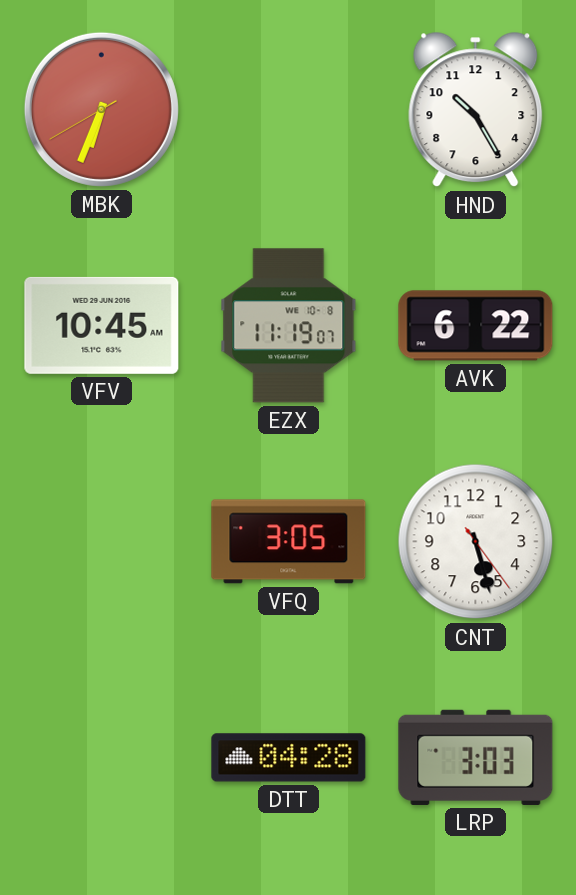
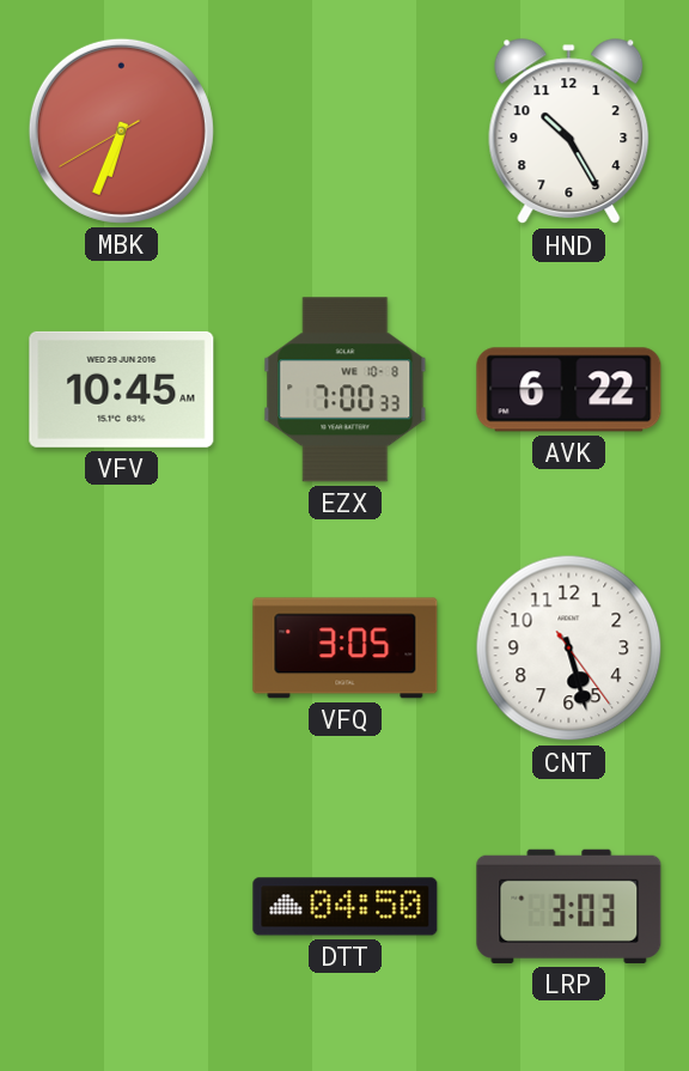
EZX: 11:19 -> 7:00
DTT: 04:28 -> 04:50
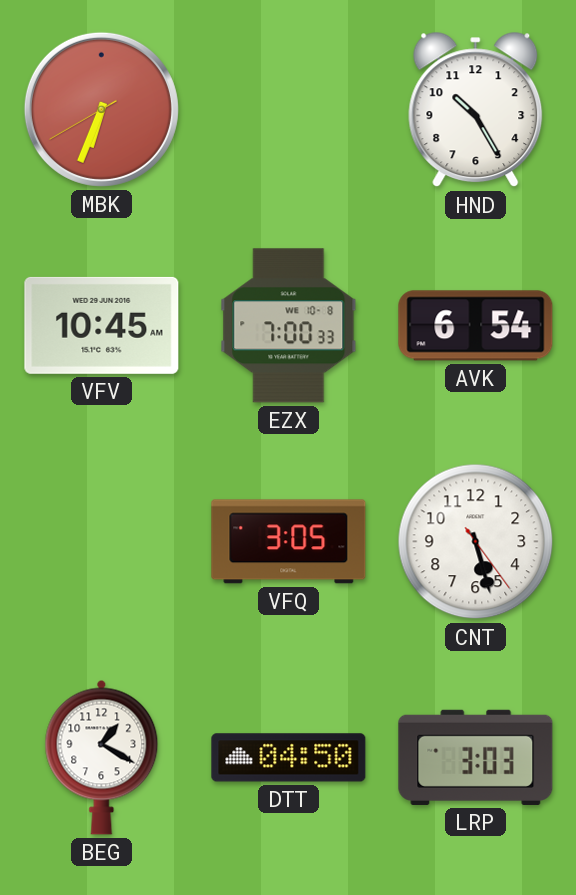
AVK: 6:22 -> 6:54
BEG: none -> 1:20
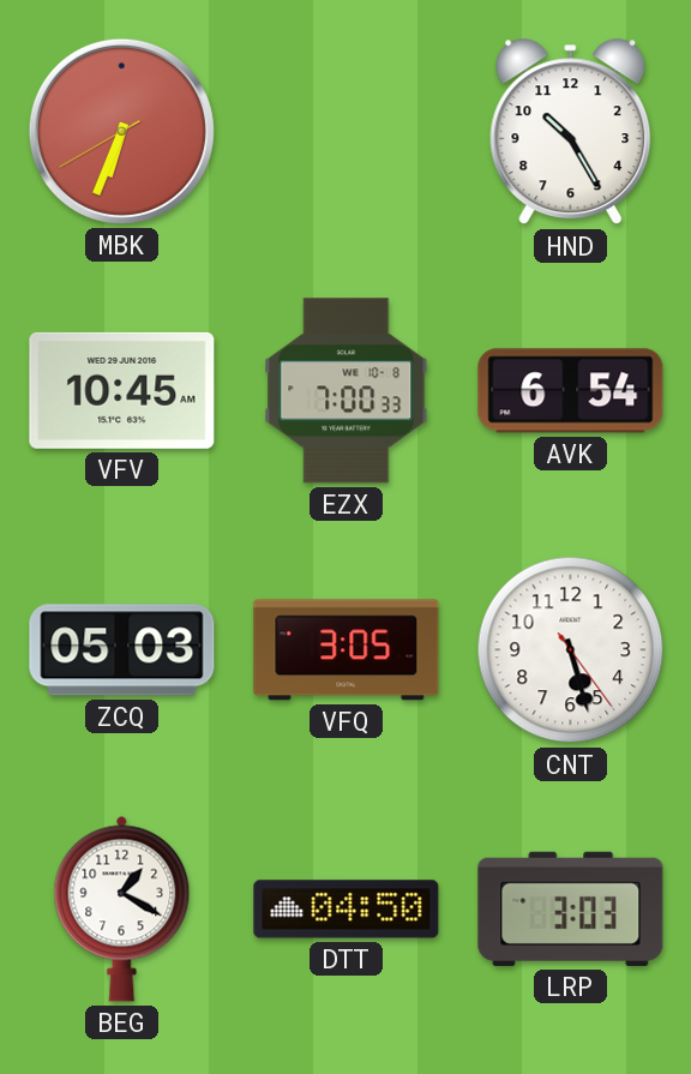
ZCQ: none -> 05:03
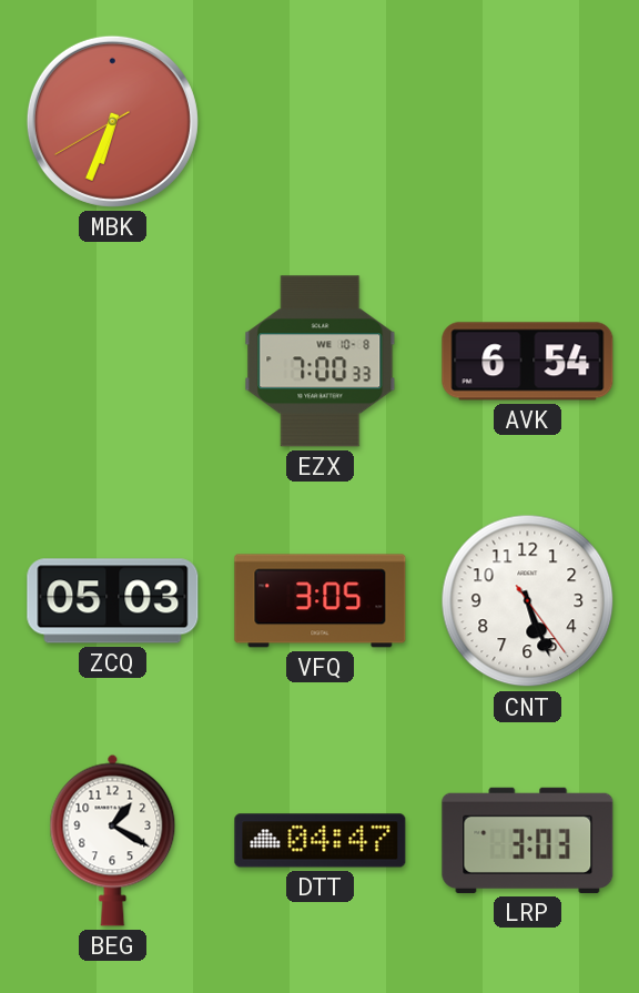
HND: 10:25 -> none
VFV: 10:45 -> none
CNT: 5:27 -> 5:26
DTT: 04:50 -> 04:47
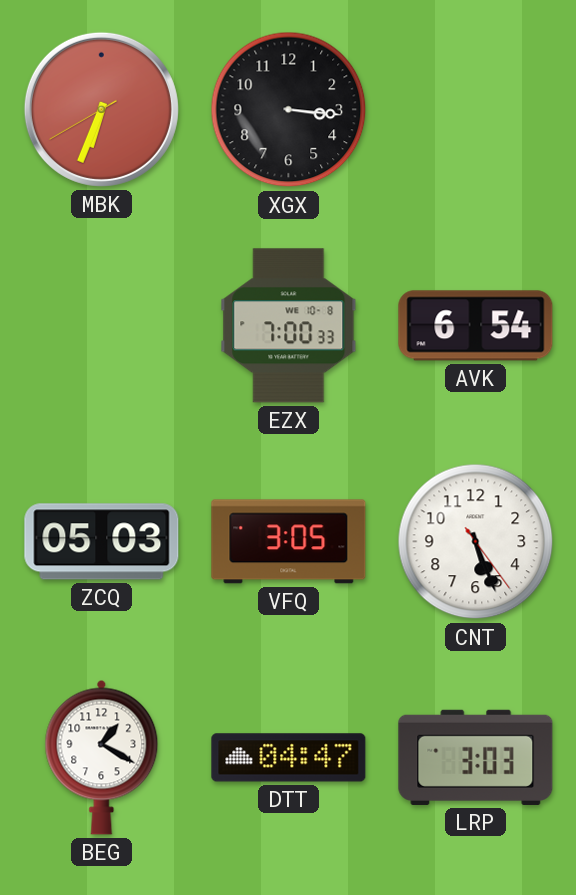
XGX: none -> 3:16
